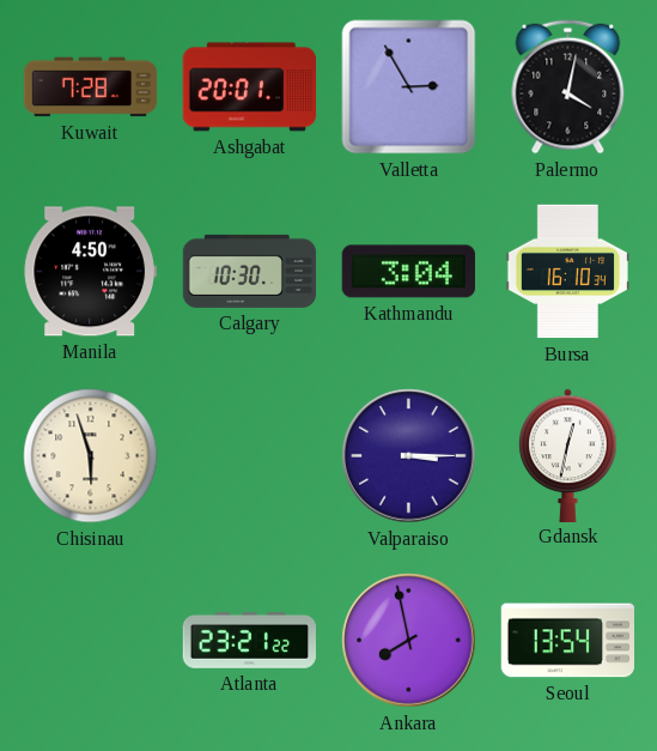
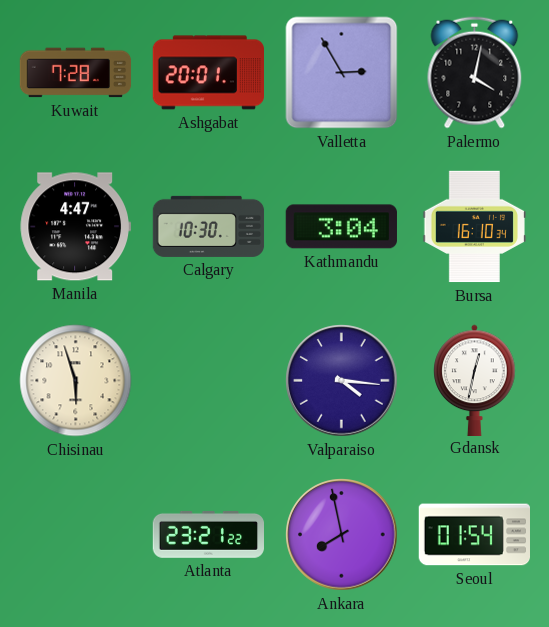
Manila: 4:50 -> 4:47
Valparaiso: 3:15 -> 4:16
Seoul: 13:54 -> 01:54
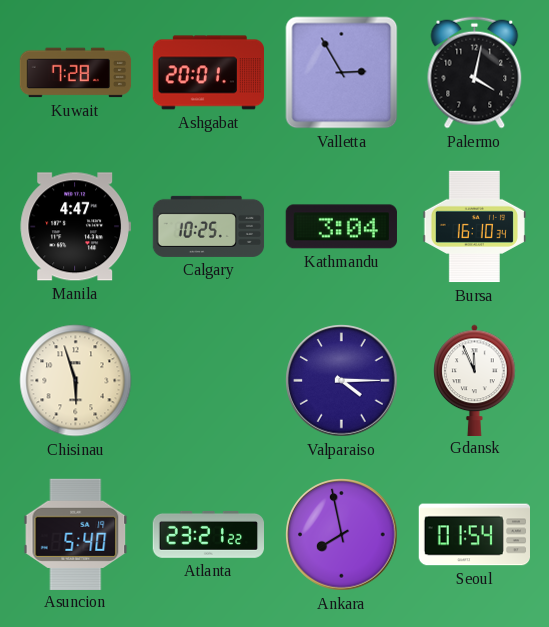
Calgary: 10:30 -> 10:25
Valparaiso: 4:16 -> 4:15
Gdansk: 12:32 -> 11:56
Asuncion: none -> 5:40
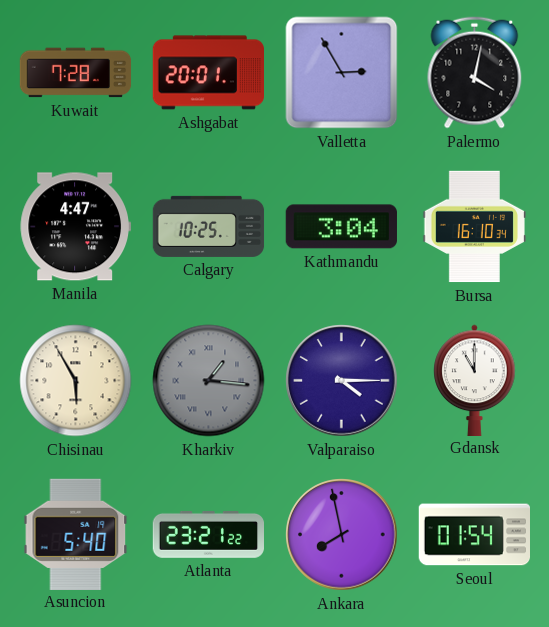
Chisinau: 5:57 -> 5:55
Kharkiv: none -> 1:16
Gdansk: 11:56 -> 11:00
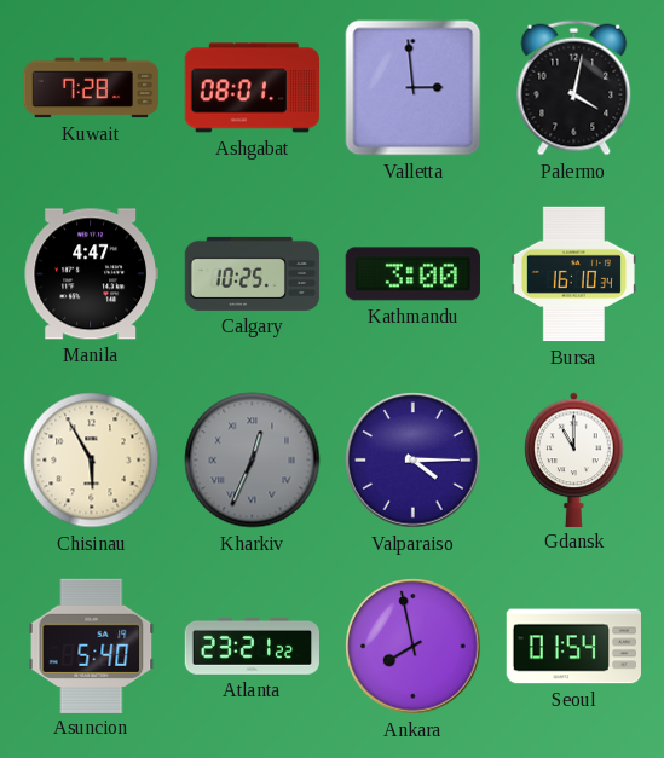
Ashgabat: 20:01 -> 08:01
Valletta: 2:55 -> 2:59
Kathmandu: 3:04 -> 3:00
Kharkiv: 1:16 -> 12:34
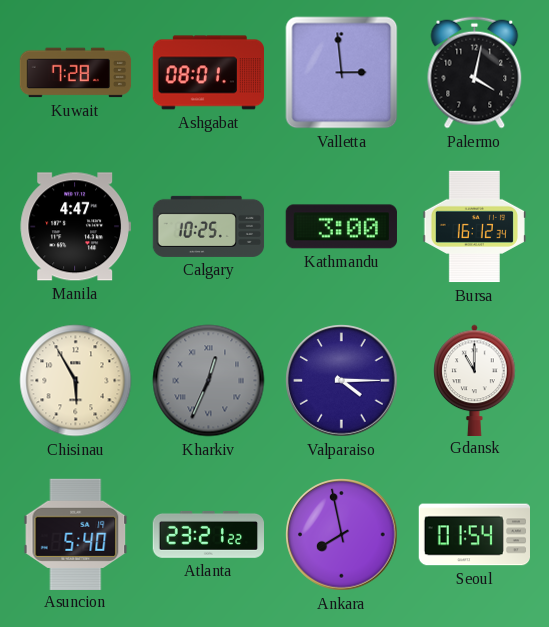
Bursa: 16:10 -> 16:12
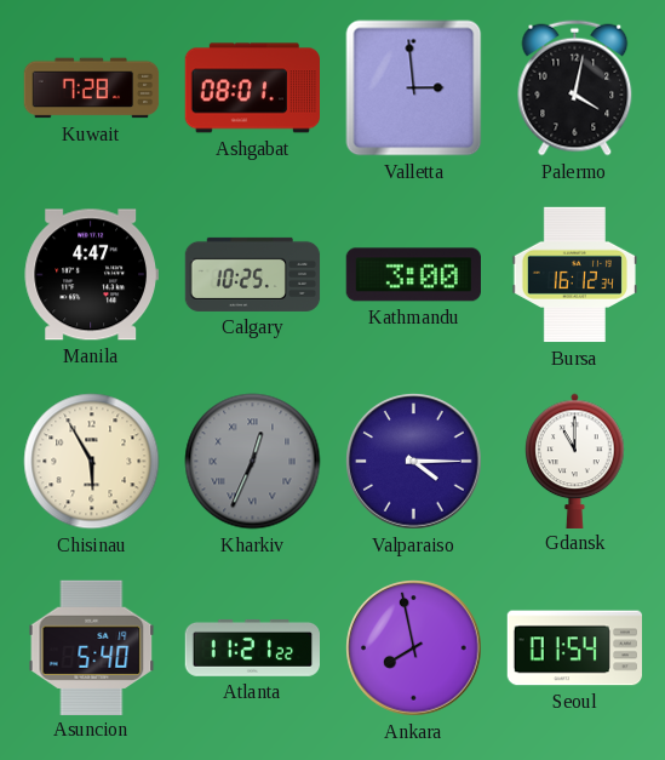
Atlanta: 23:21 -> 11:21
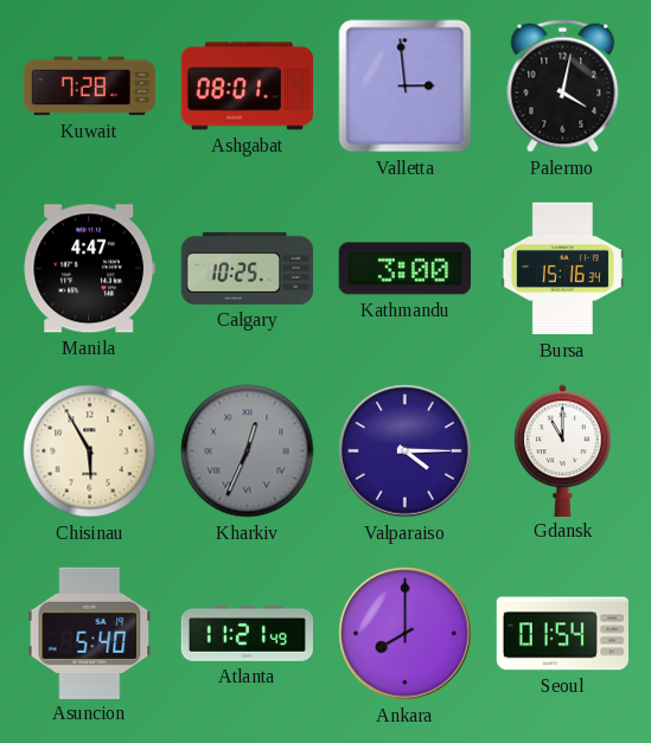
Bursa: 16:12 -> 15:16
Atlanta: 11:21:22 -> 11:21:49
Ankara: 7:58 -> 8:00
